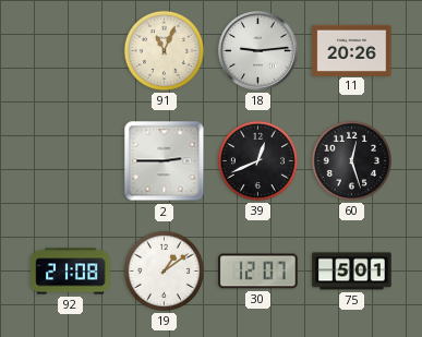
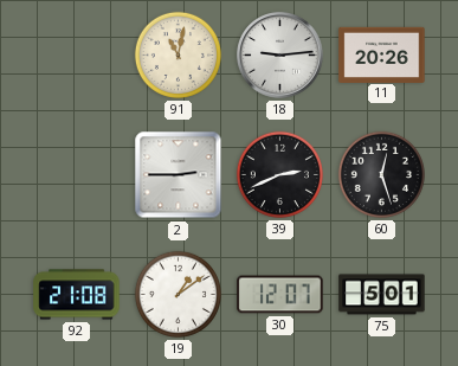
91: 11:04 -> 11:02
39: 12:41 -> 2:41
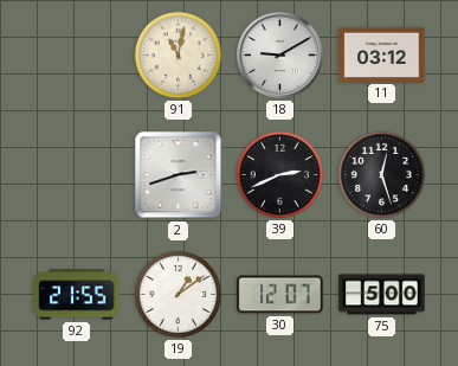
18: 9:14 -> 9:10
11: 20:26 -> 03:12
2: 2:45 -> 2:42
92: 21:08 -> 21:55
75: 5:01 -> 5:00
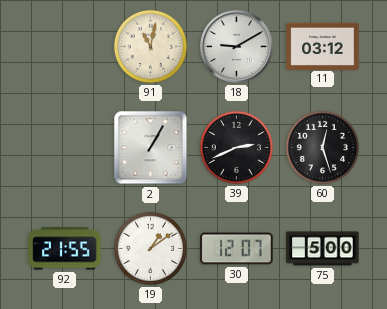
2: 2:42 -> 1:05
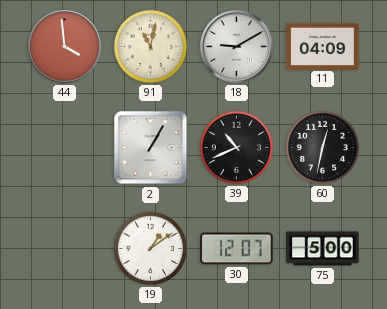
44: none -> 3:59
11: 03:12 -> 04:09
39: 2:41 -> 10:41
60: 12:27 -> 12:32
92: 21:55 -> none
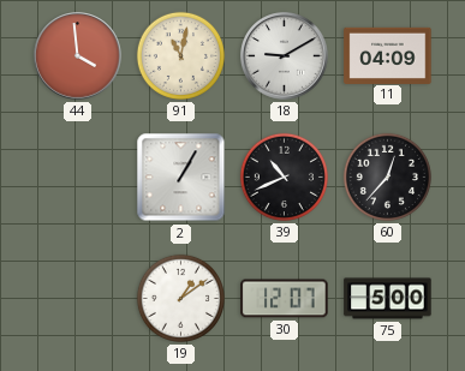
60: 12:32 -> 12:37
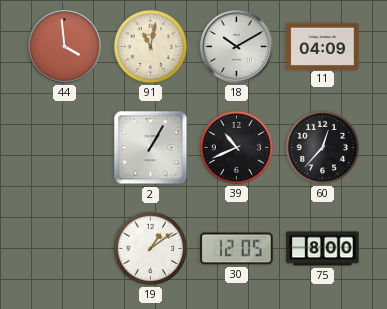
18: 9:10 -> 10:10
30: 12:07 -> 12:05
75: 5:00 -> 8:00
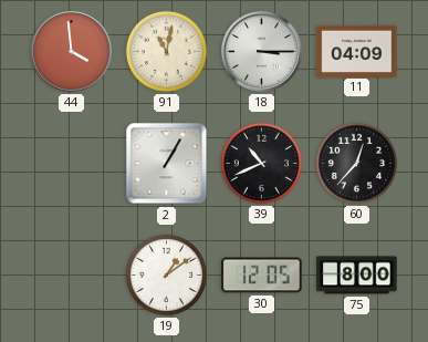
18: 10:10 -> 3:15
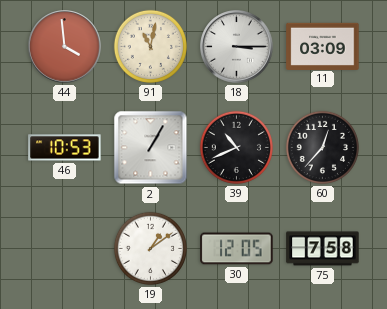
11: 04:09 -> 03:09
46: none -> 10:53
75: 8:00 -> 7:58
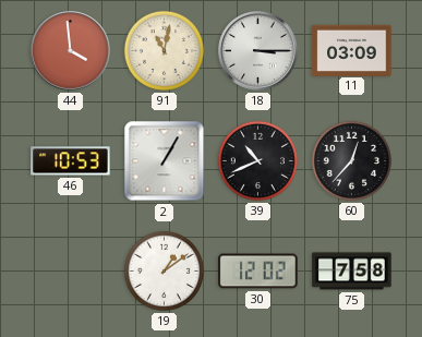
30: 12:05 -> 12:02
